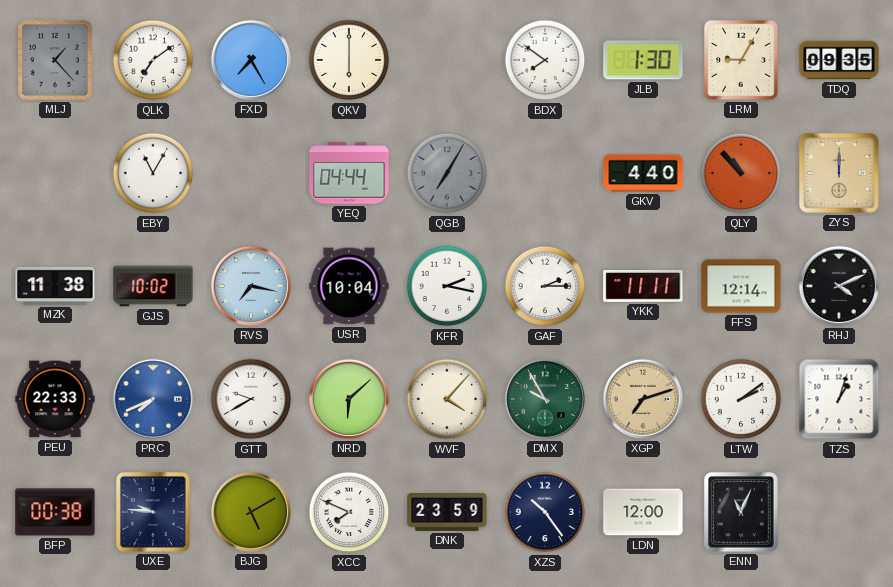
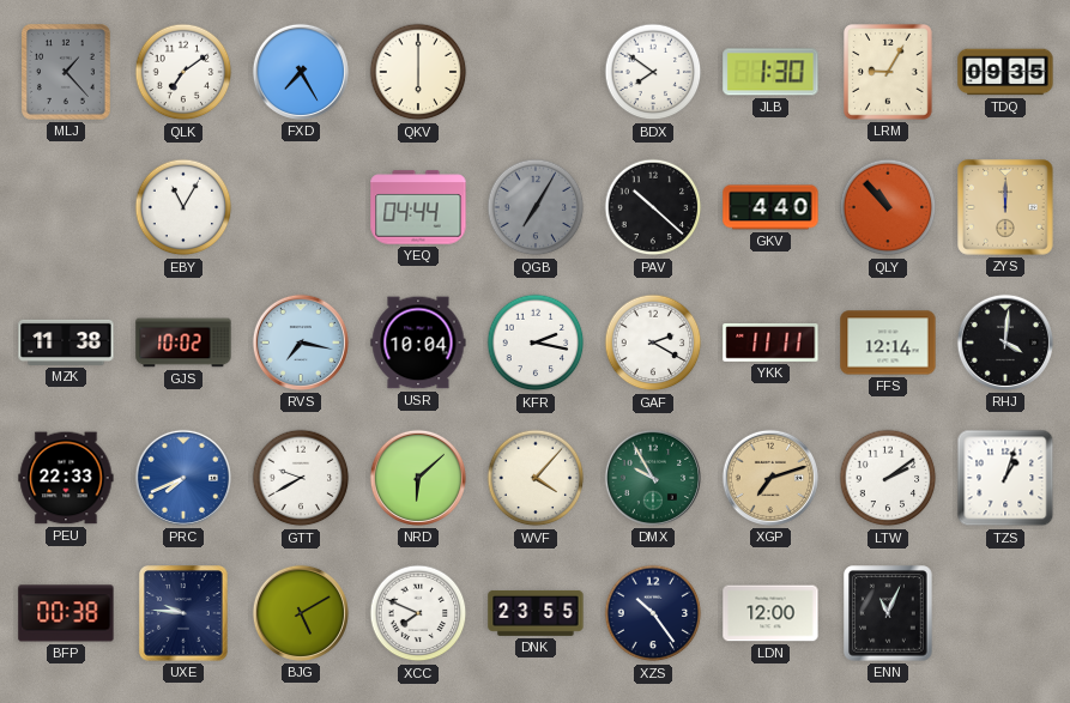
PAV: none -> 10:22
GAF: 2:15 -> 2:20
RHJ: 4:11 -> 4:01
DNK: 23:59 -> 23:55
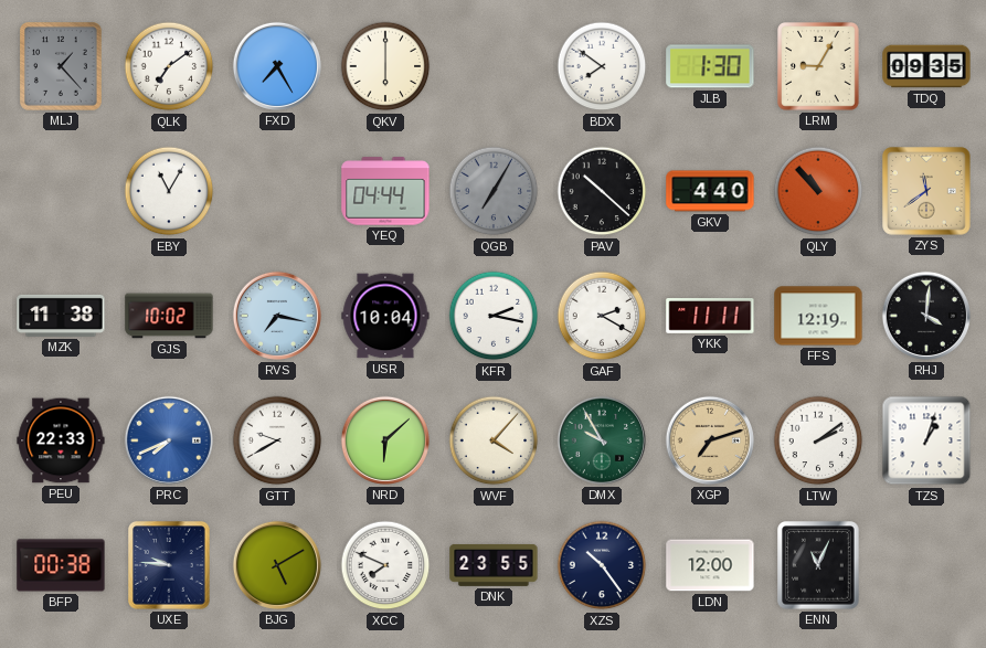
ZYS: 12:00 -> 11:39
FFS: 12:14 -> 12:19
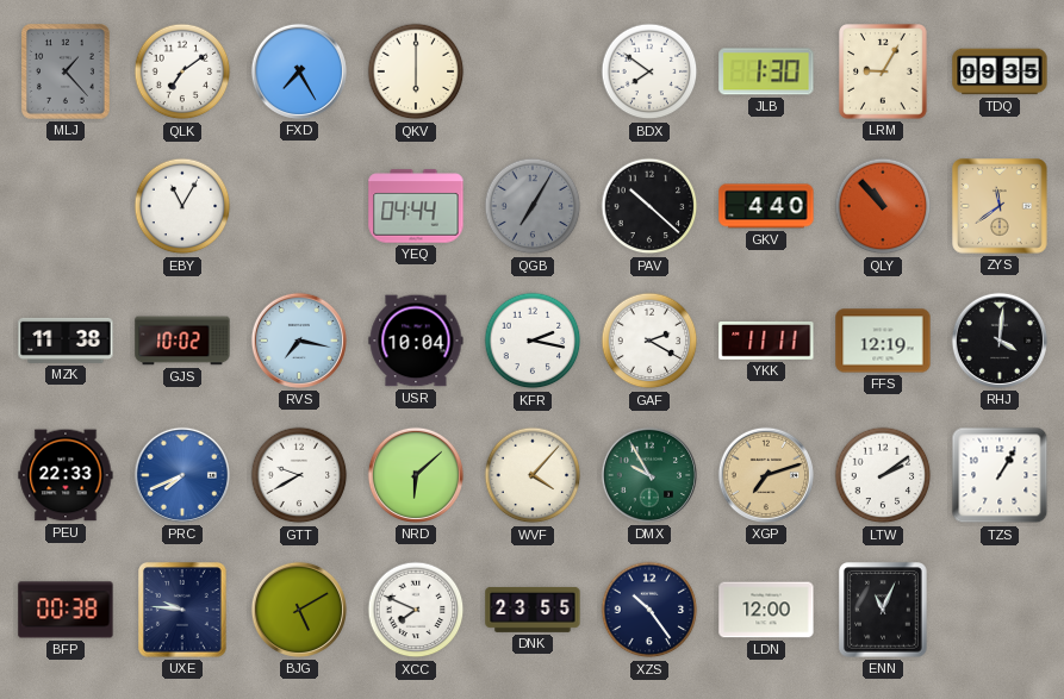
TZS: 1:03 -> 1:05
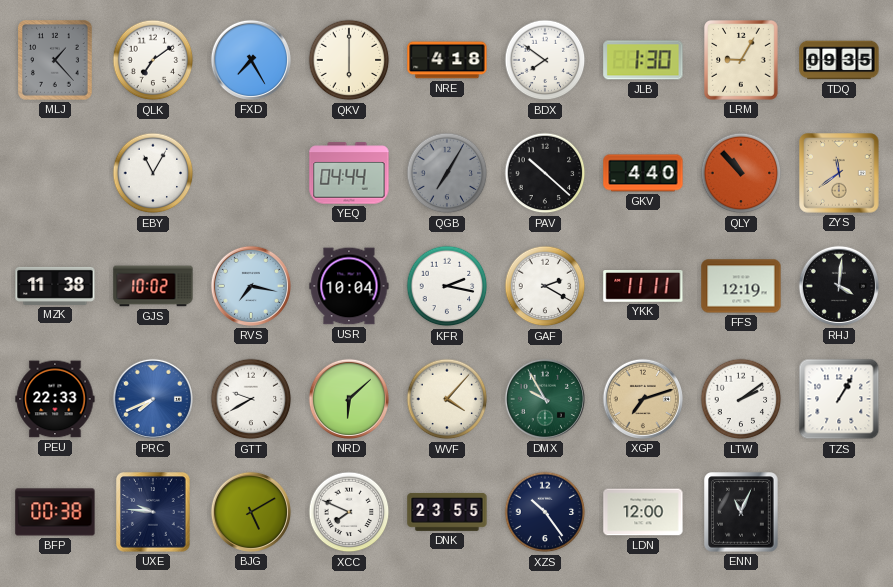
NRE: none -> 4:18
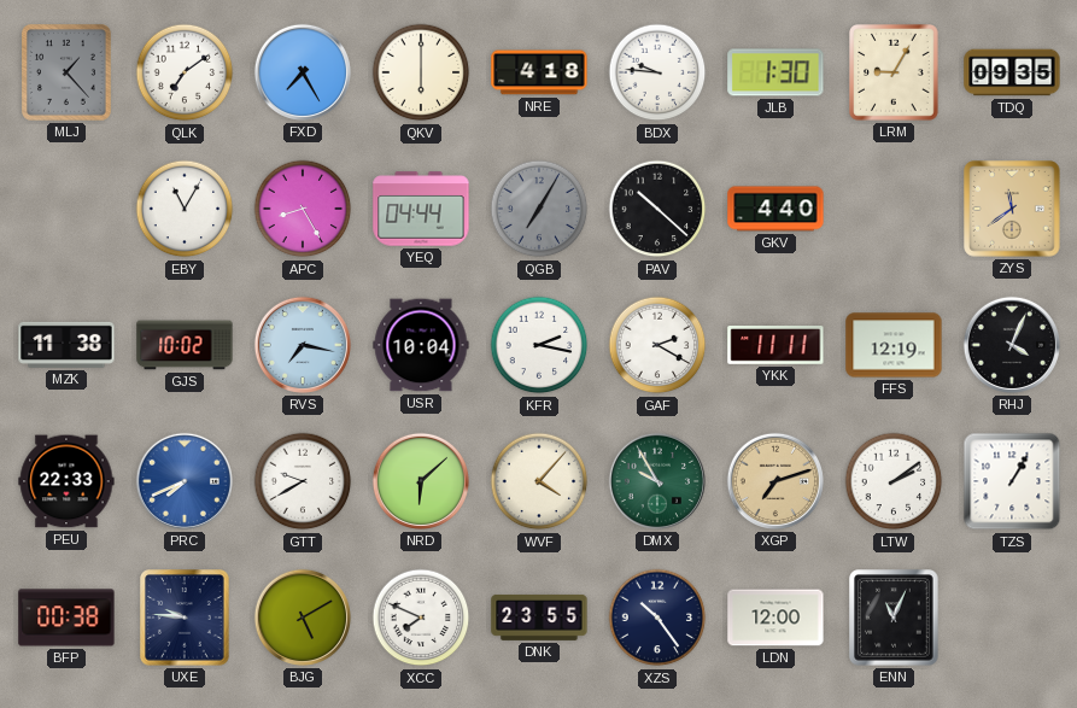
BDX: 7:51 -> 9:46
APC: none -> 8:25
QLY: 10:53 -> none
RHJ: 4:01 -> 4:04
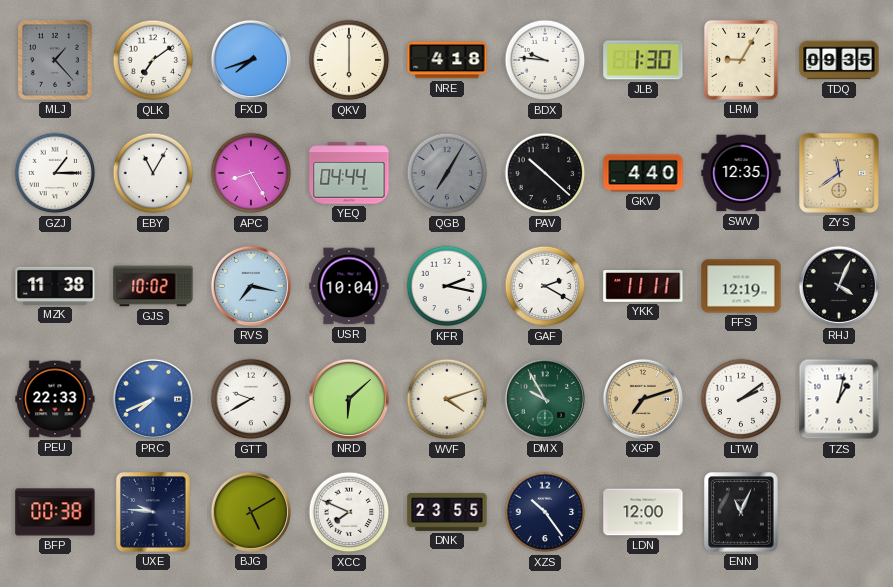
FXD: 7:25 -> 7:42
GZJ: none -> 1:15
SWV: none -> 12:35
WVF: 4:07 -> 4:12
TZS: 1:05 -> 1:02
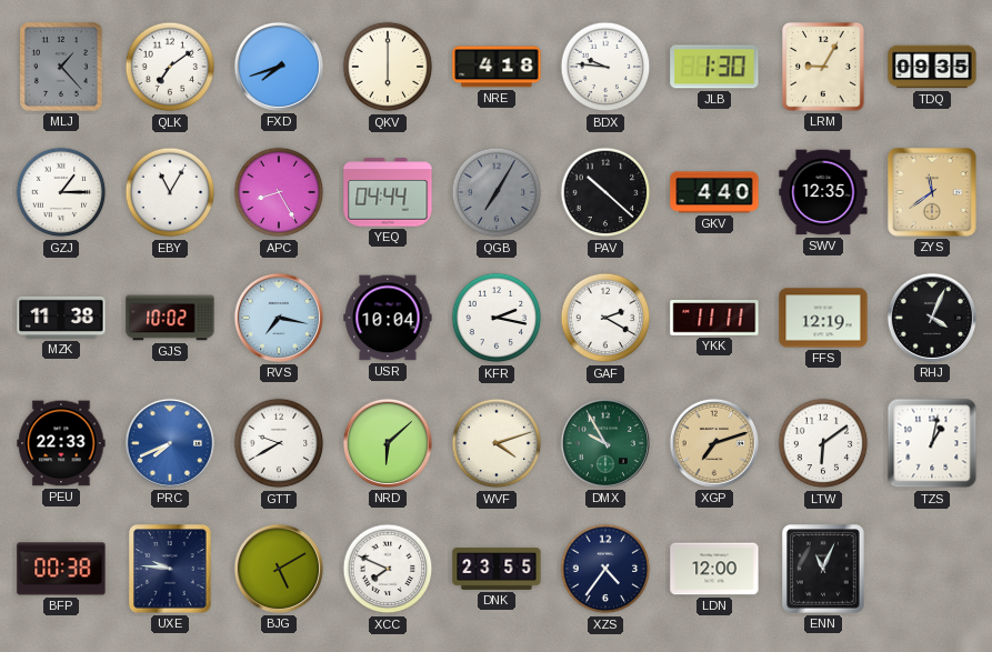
LTW: 2:09 -> 6:09
XZS: 10:24 -> 4:36
